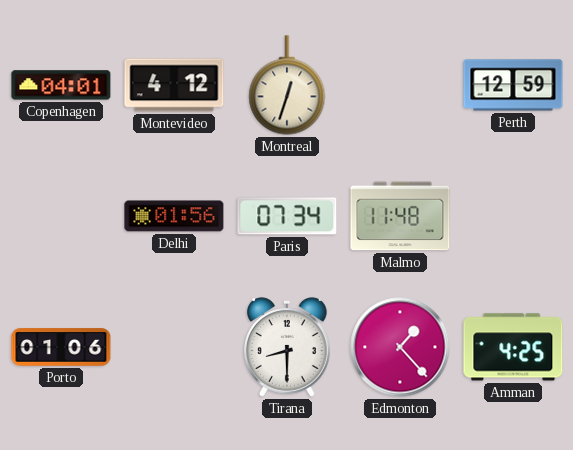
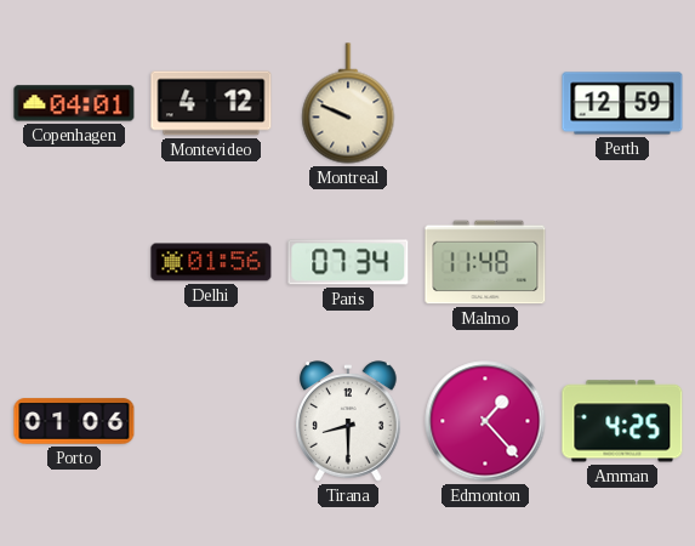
Montreal: 12:33 -> 9:49
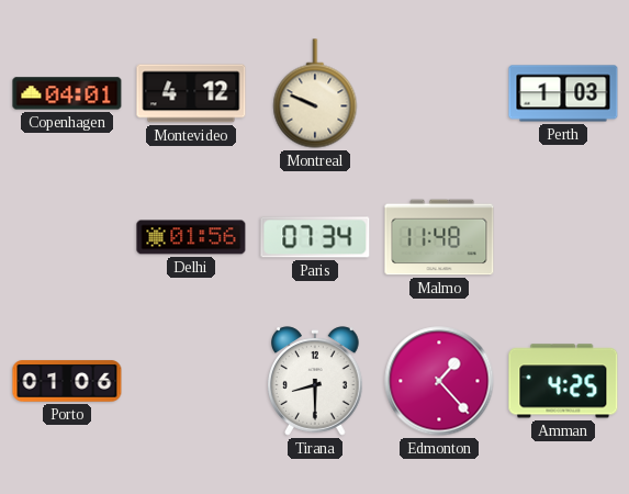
Perth: 12:59 -> 1:03
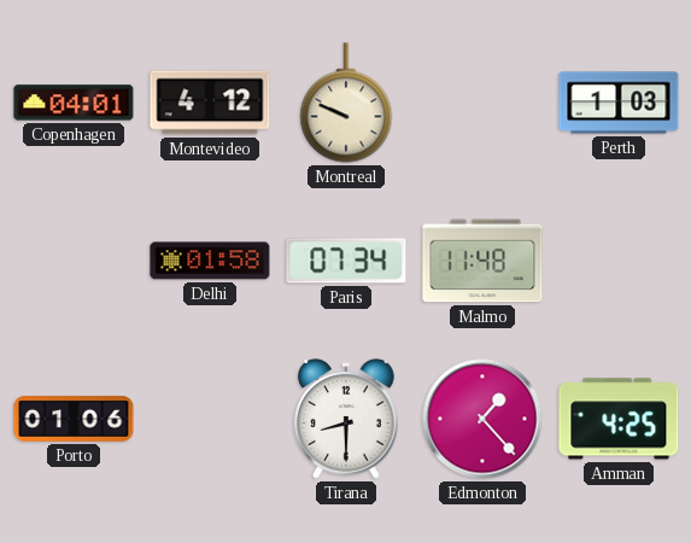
Delhi: 01:56 -> 01:58
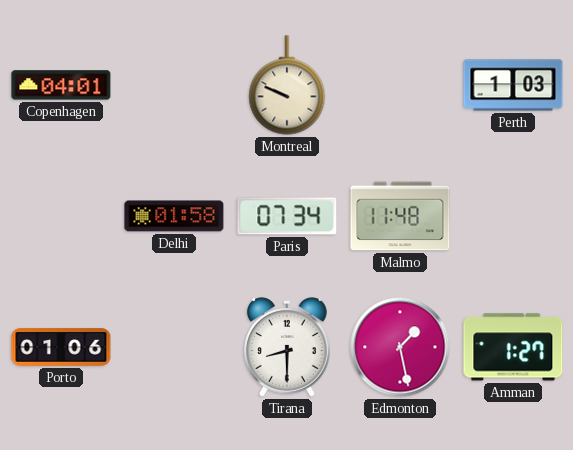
Montevideo: 4:12 -> none
Edmonton: 1:23 -> 1:28
Amman: 4:25 -> 1:27
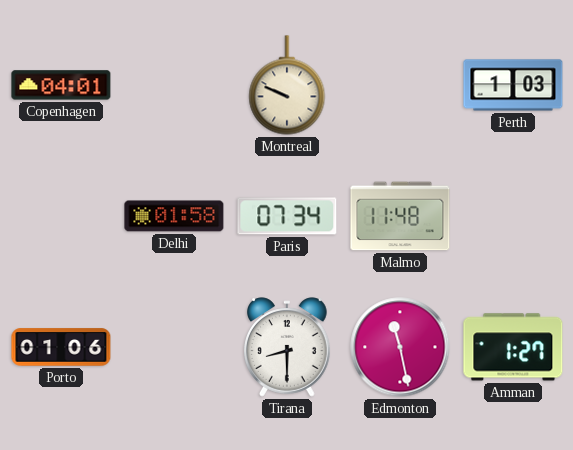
Edmonton: 1:28 -> 11:28
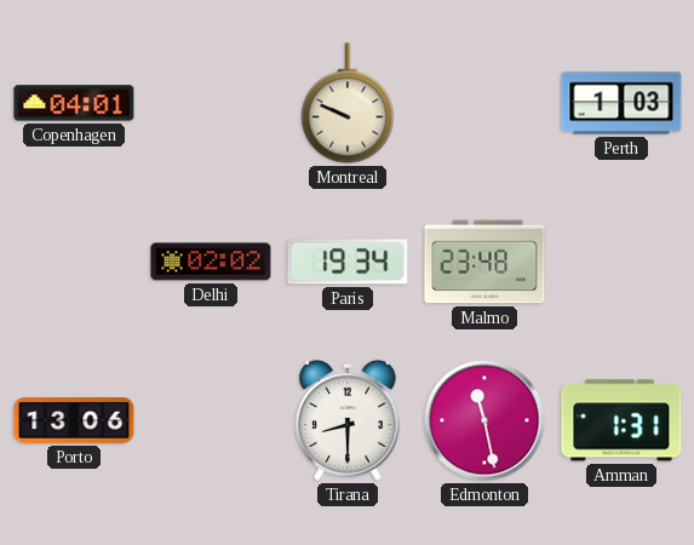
Delhi: 01:58 -> 02:02
Paris: 07:34 -> 19:34
Malmo: 11:48 -> 23:48
Porto: 01:06 -> 13:06
Amman: 1:27 -> 1:31
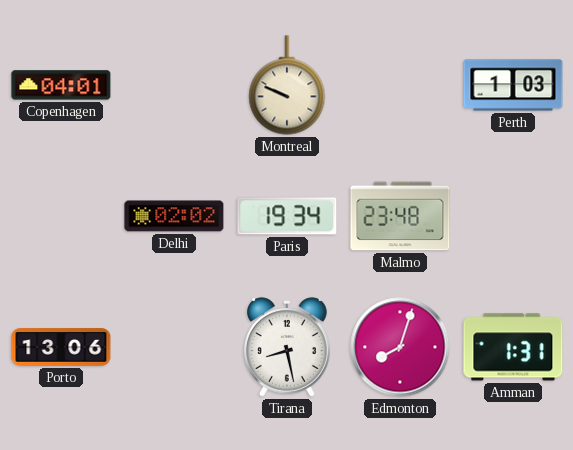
Tirana: 8:30 -> 8:28
Edmonton: 11:28 -> 8:03
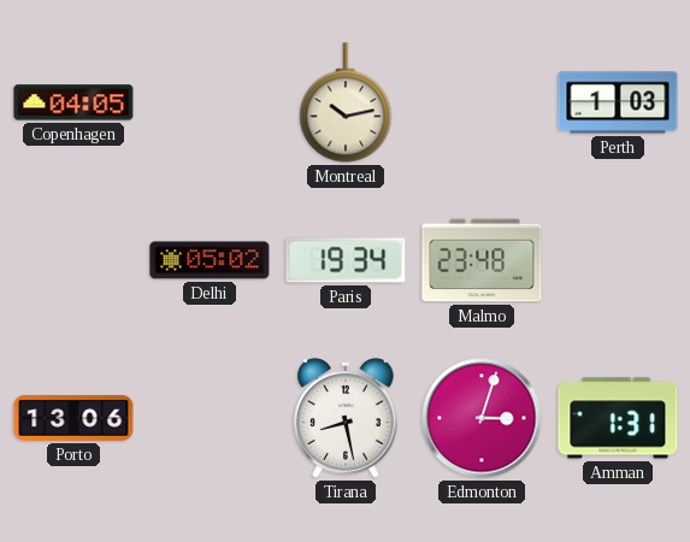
Copenhagen: 04:01 -> 04:05
Montreal: 9:49 -> 10:13
Delhi: 02:02 -> 05:02
Edmonton: 8:03 -> 3:03
